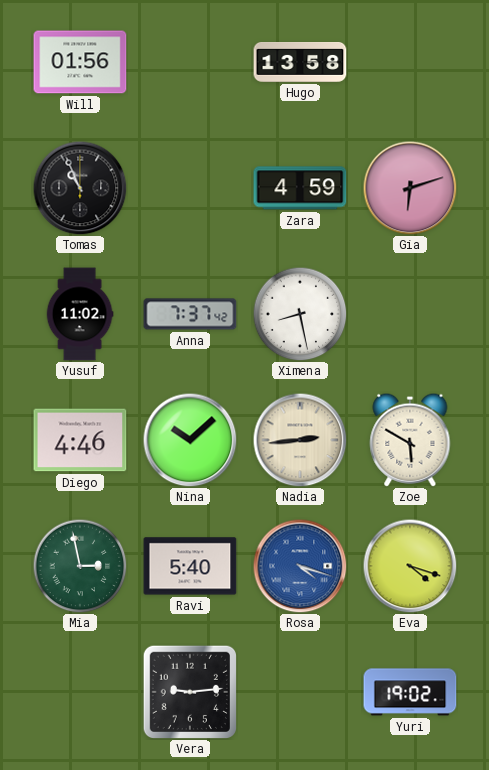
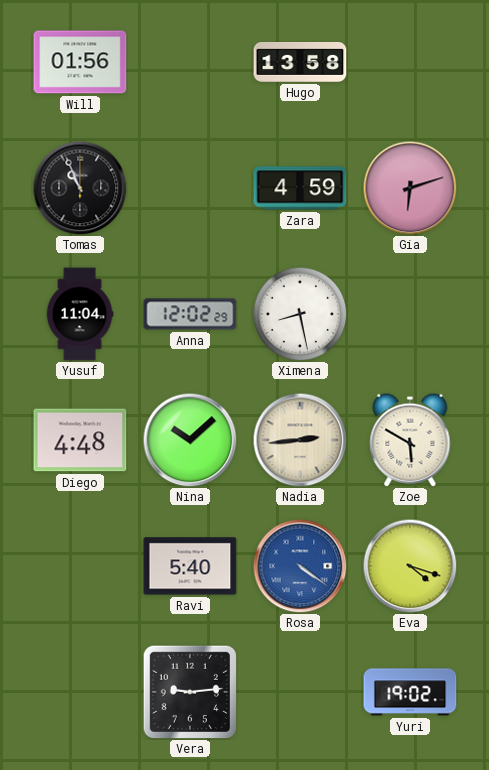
Yusuf: 11:02 -> 11:04
Anna: 7:37 -> 12:02
Diego: 4:46 -> 4:48
Mia: 2:58 -> none
Rosa: 4:18 -> 4:21
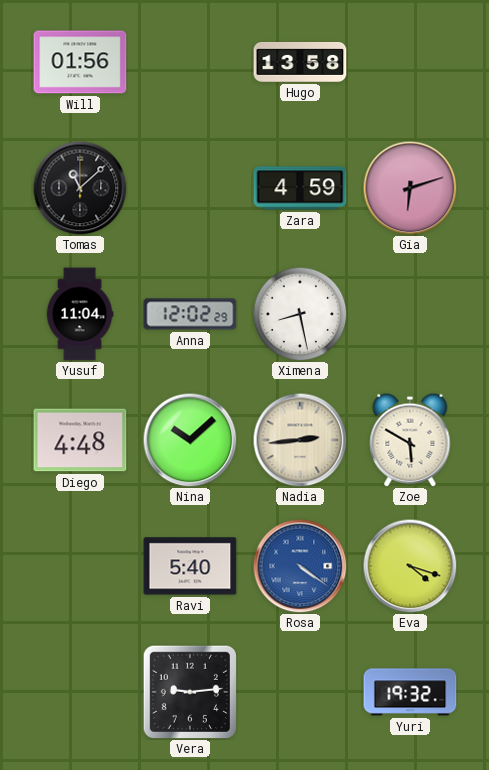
Tomas: 10:56 -> 11:08
Yuri: 19:02 -> 19:32
